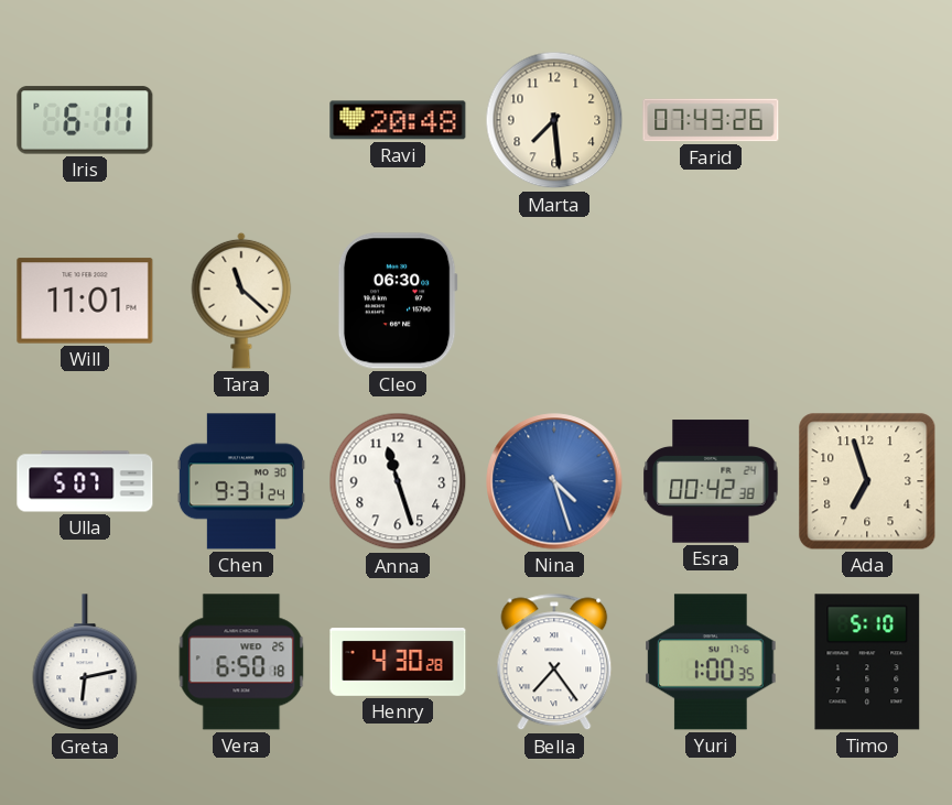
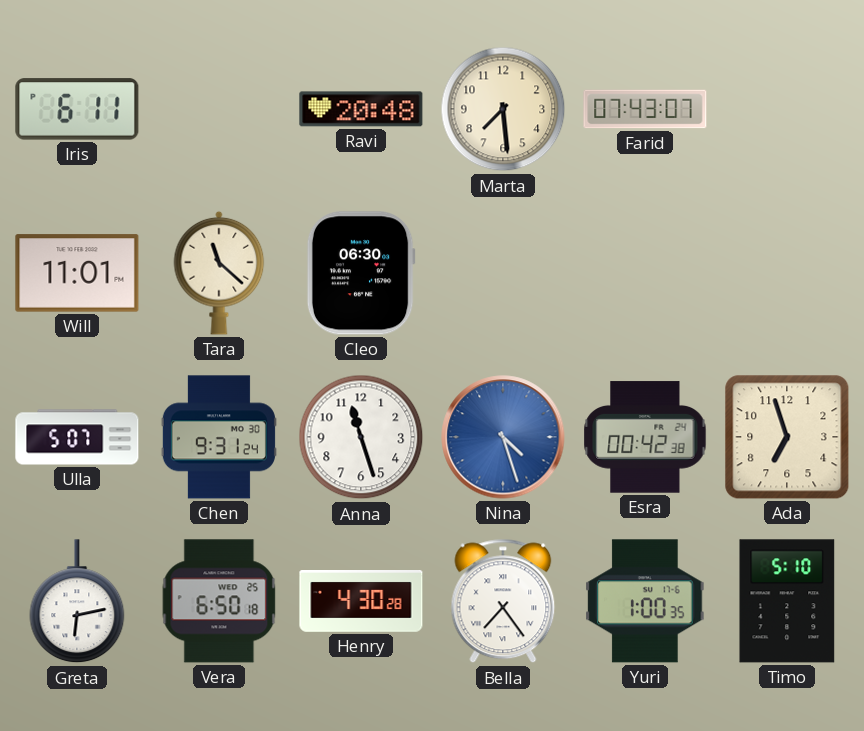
Farid: 07:43:26 -> 07:43:07
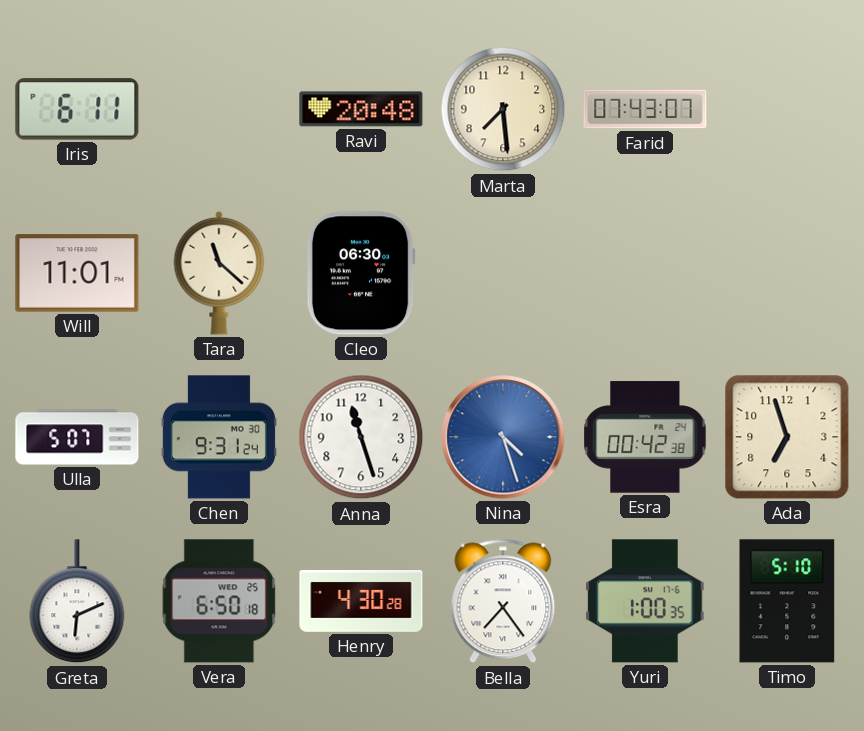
Greta: 6:13 -> 6:11
